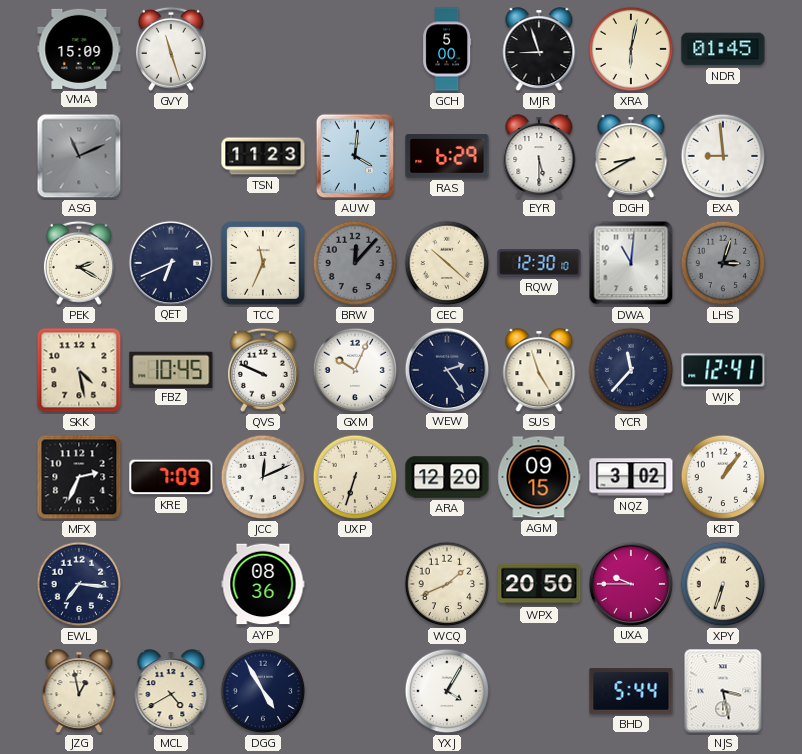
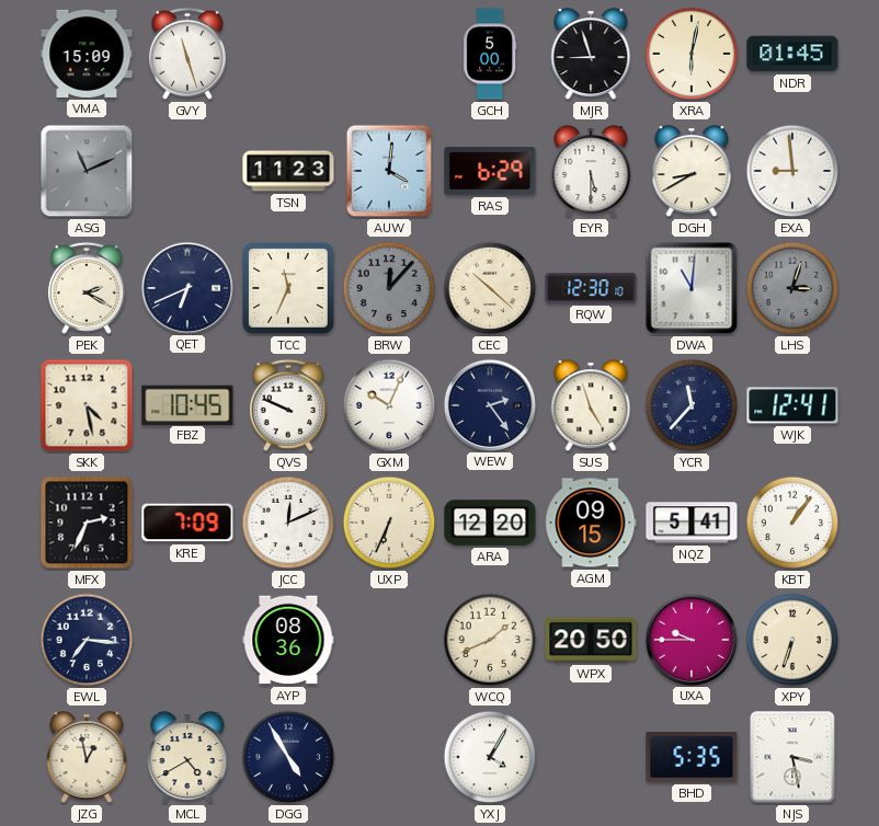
UXP: 6:33 -> 6:34
NQZ: 3:02 -> 5:41
BHD: 5:44 -> 5:35
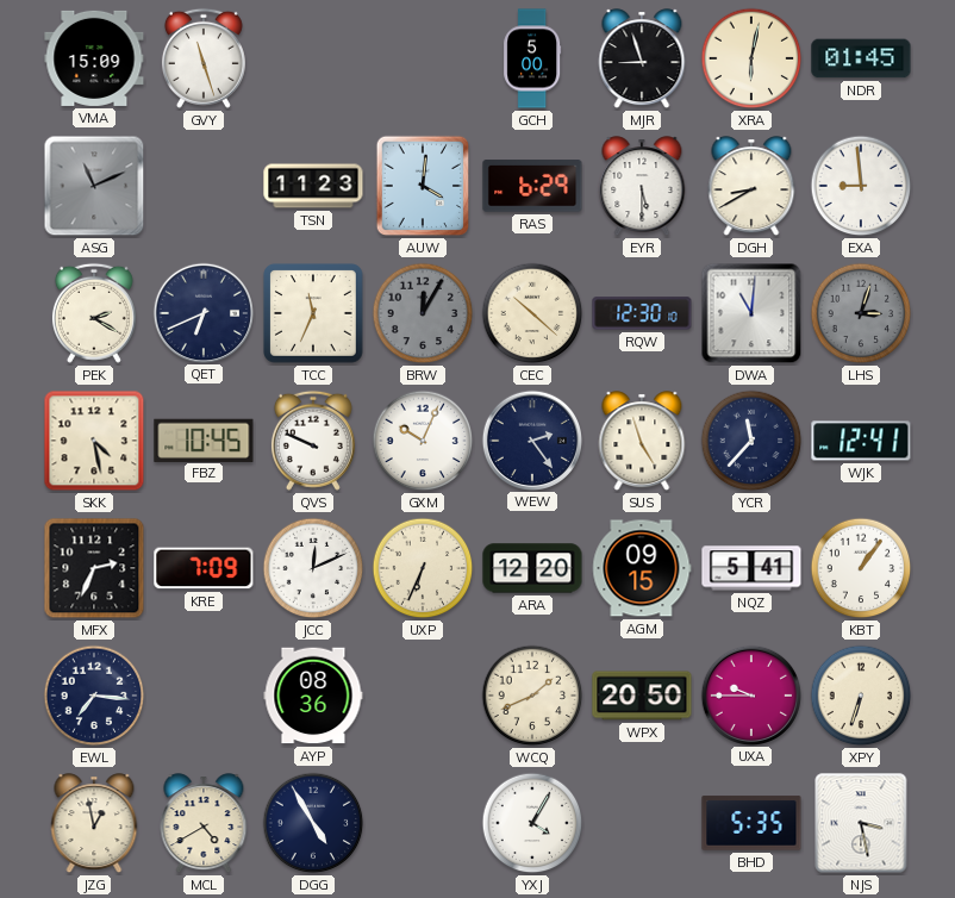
BRW: 12:07 -> 12:05
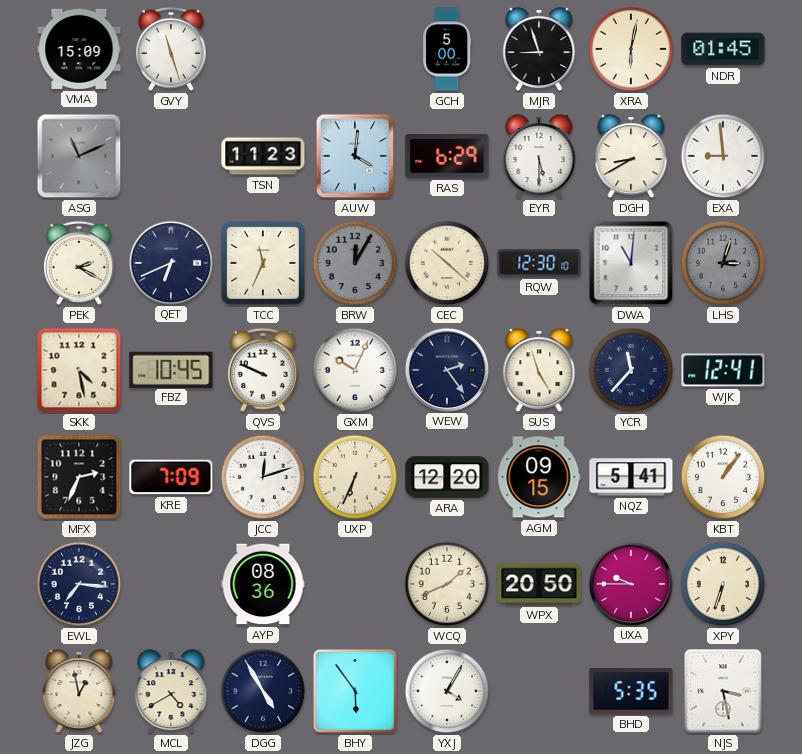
JCC: 12:11 -> 12:12
BHY: none -> 5:54
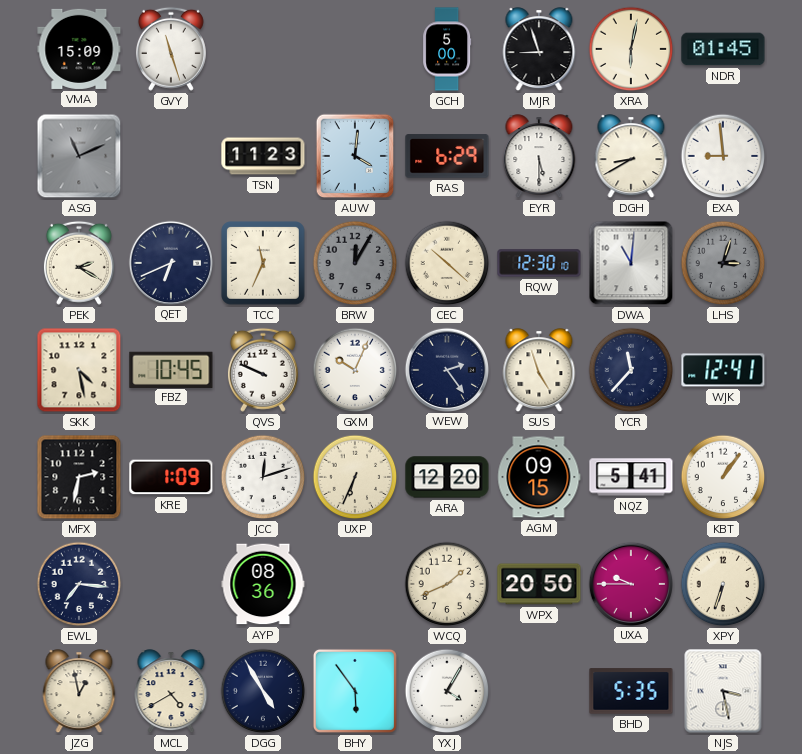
MFX: 2:34 -> 2:32
KRE: 7:09 -> 1:09
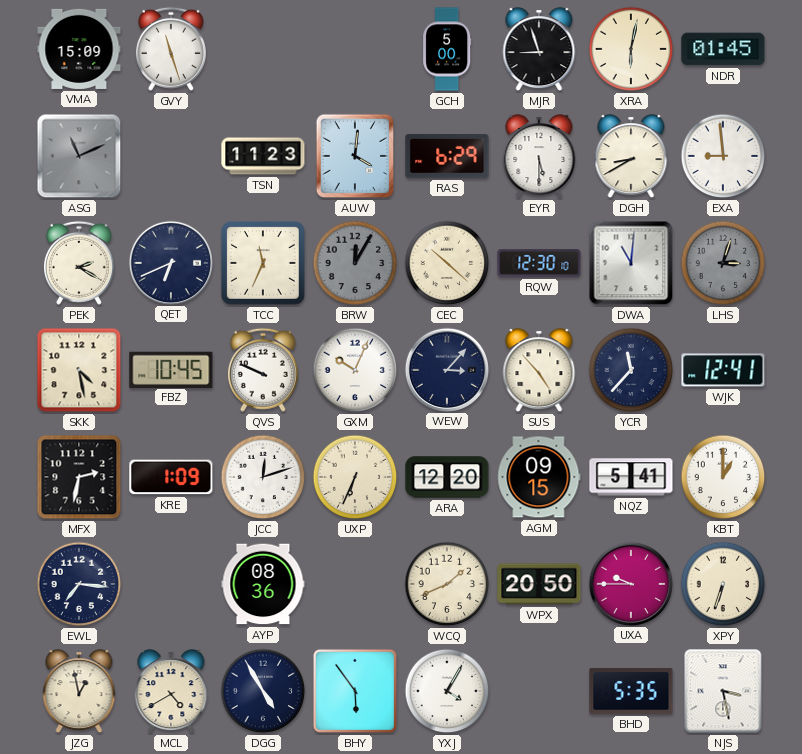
WEW: 2:24 -> 3:07
SUS: 4:57 -> 4:53
KBT: 1:06 -> 1:00
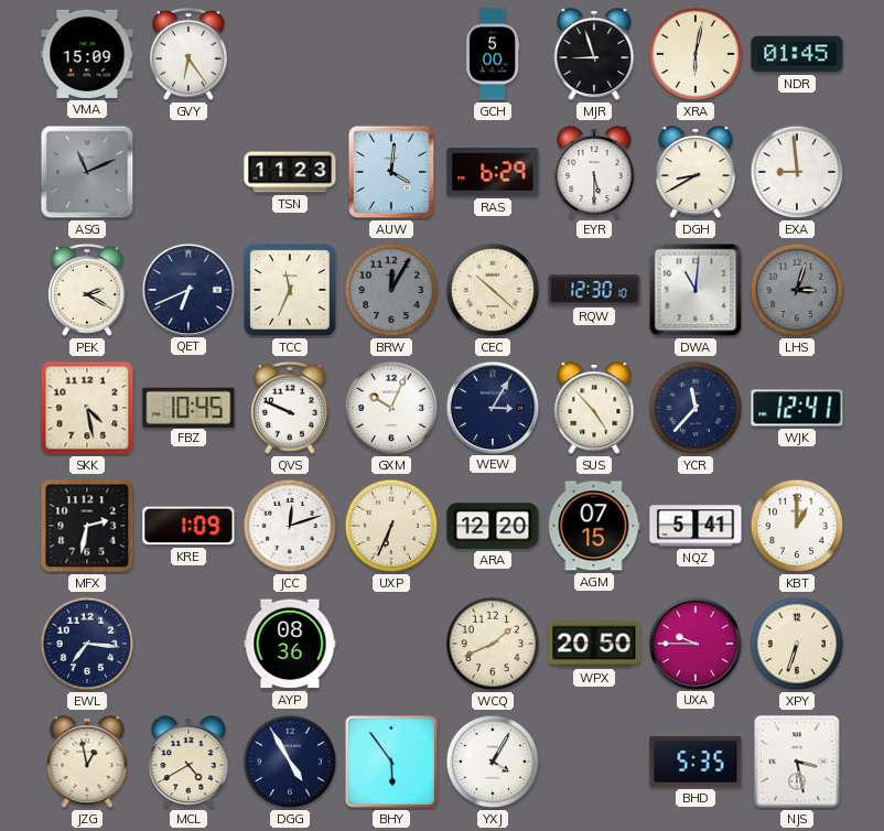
GVY: 11:27 -> 6:24
WEW: 3:07 -> 3:05
AGM: 09:15 -> 07:15
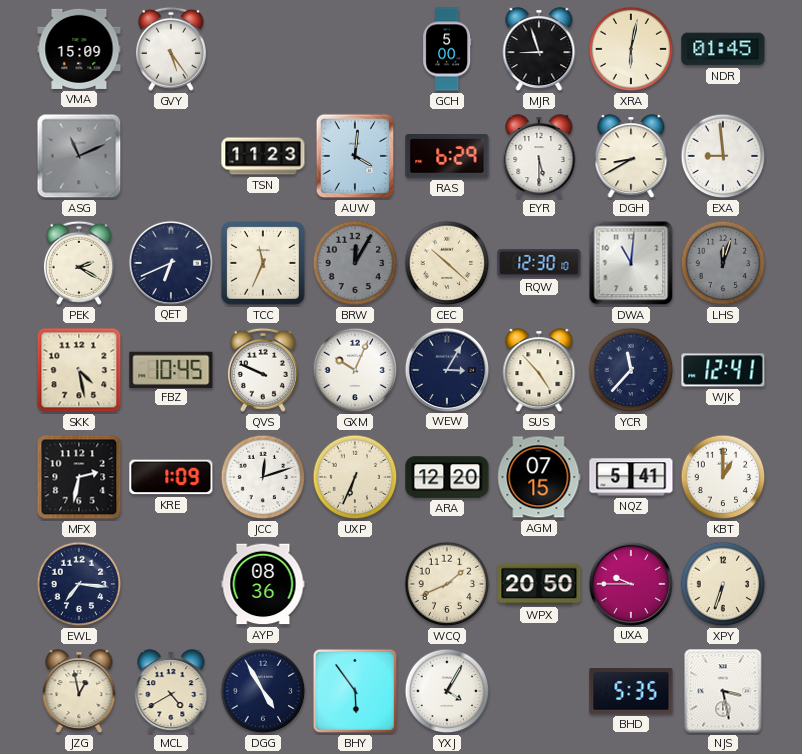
GVY: 6:24 -> 5:24
LHS: 3:03 -> 12:03
